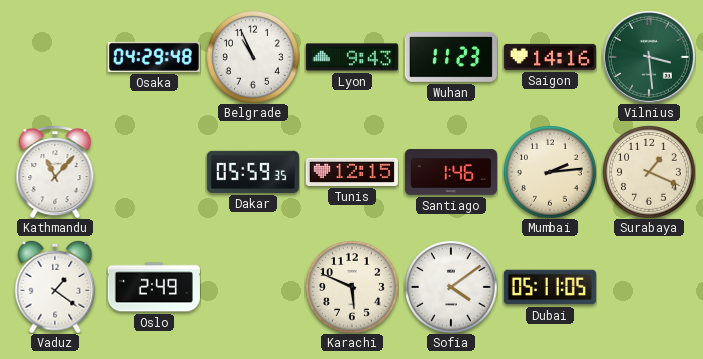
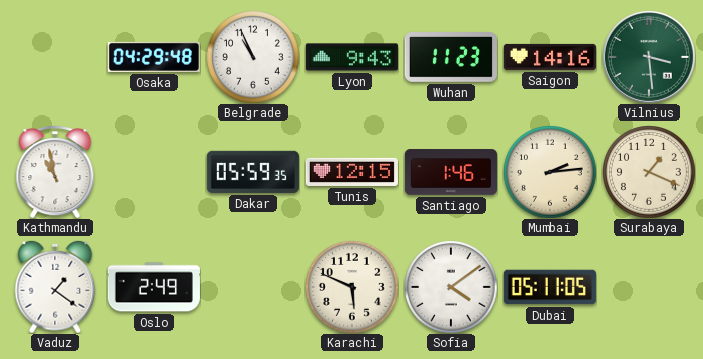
Kathmandu: 11:07 -> 10:58
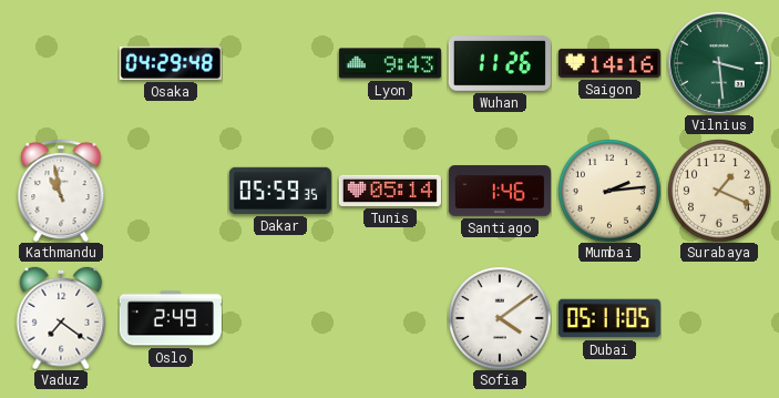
Belgrade: 10:56 -> none
Wuhan: 11:23 -> 11:26
Tunis: 12:15 -> 05:14
Vaduz: 1:21 -> 7:21
Karachi: 5:49 -> none
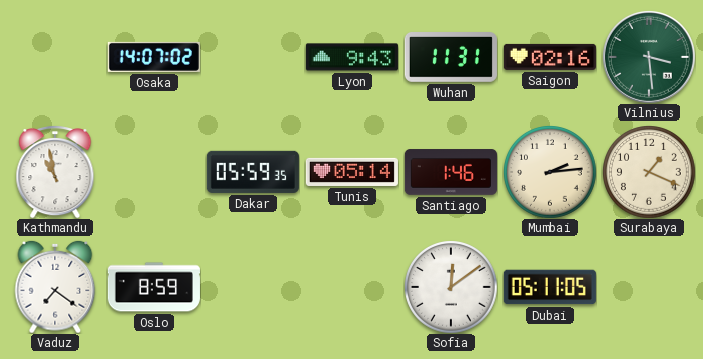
Osaka: 04:29 -> 14:07
Wuhan: 11:26 -> 11:31
Saigon: 14:16 -> 02:16
Oslo: 2:49 -> 8:59
Sofia: 4:09 -> 12:09
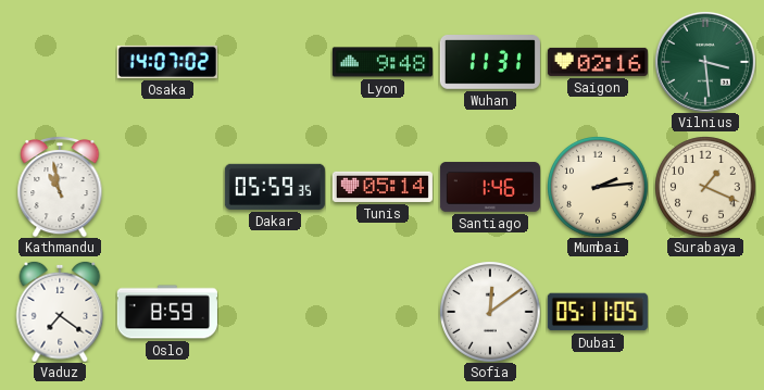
Lyon: 9:43 -> 9:48
